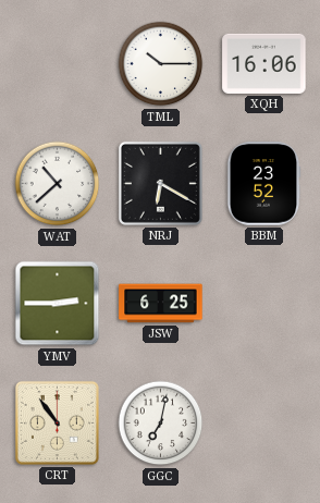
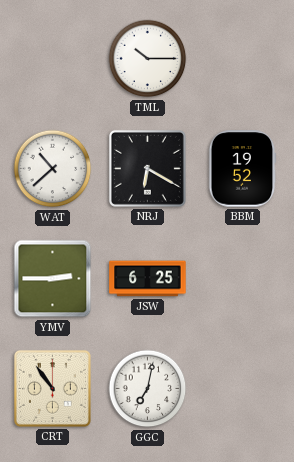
XQH: 16:06 -> none
BBM: 23:52 -> 19:52
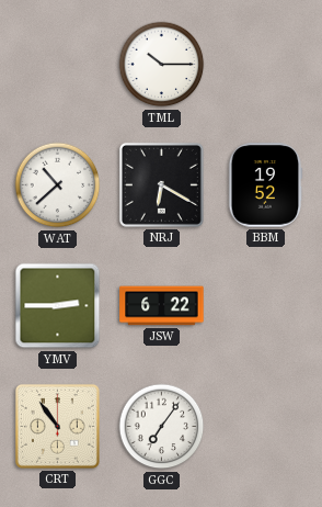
JSW: 6:25 -> 6:22
GGC: 7:02 -> 7:06
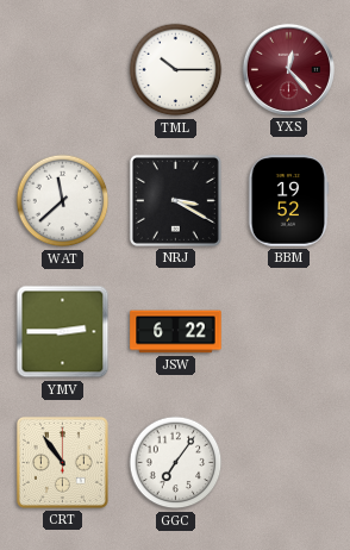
YXS: none -> 12:23
WAT: 10:38 -> 11:38
NRJ: 6:20 -> 3:20
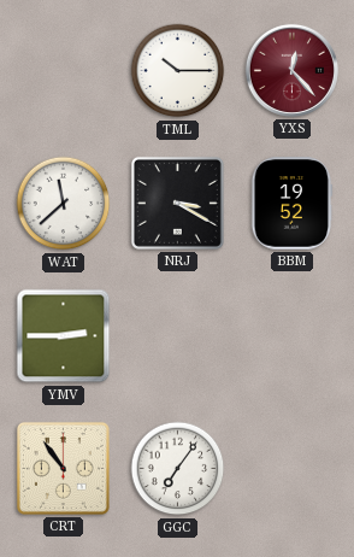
JSW: 6:22 -> none
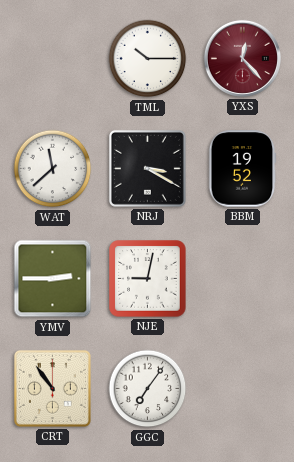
NJE: none -> 9:02
